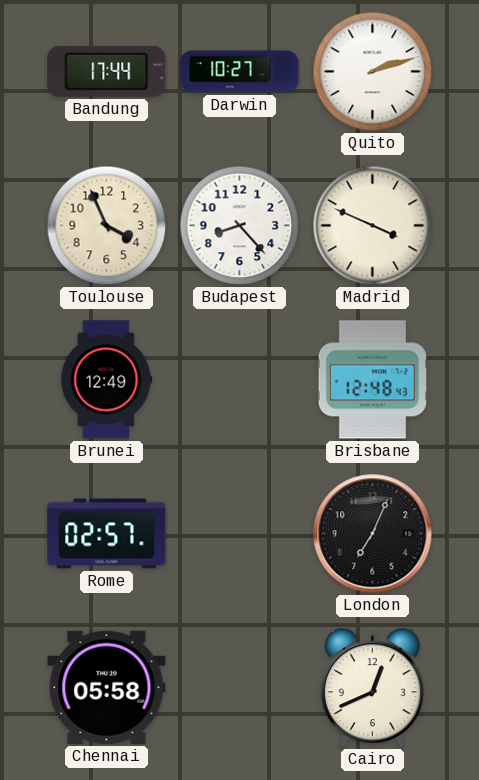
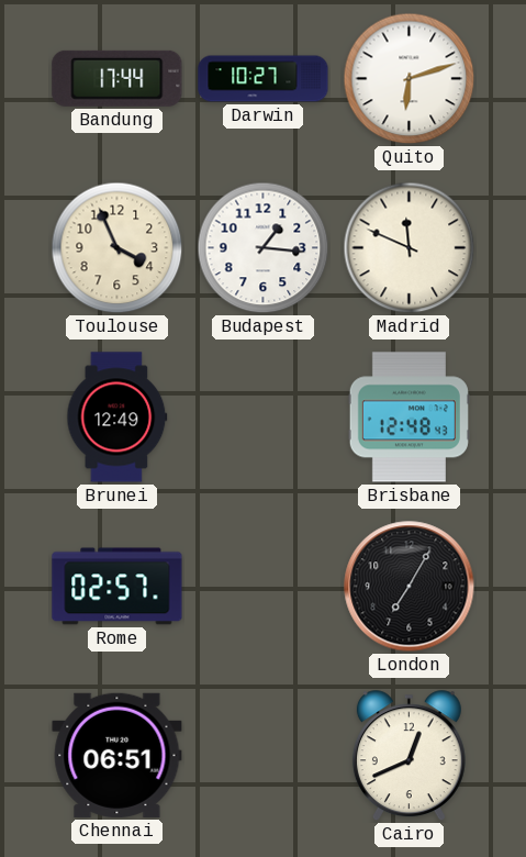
Quito: 2:12 -> 6:12
Budapest: 8:23 -> 1:16
Madrid: 3:49 -> 11:49
London: 7:04 -> 7:05
Chennai: 05:58 -> 06:51
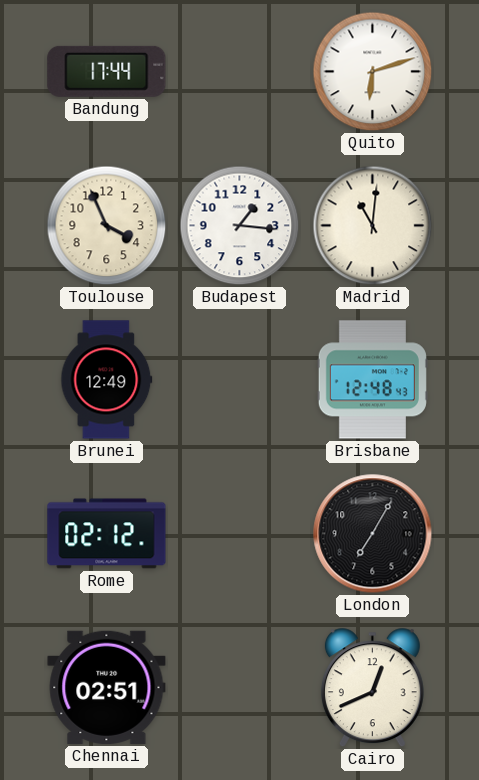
Darwin: 10:27 -> none
Madrid: 11:49 -> 11:01
Rome: 02:57 -> 02:12
Chennai: 06:51 -> 02:51
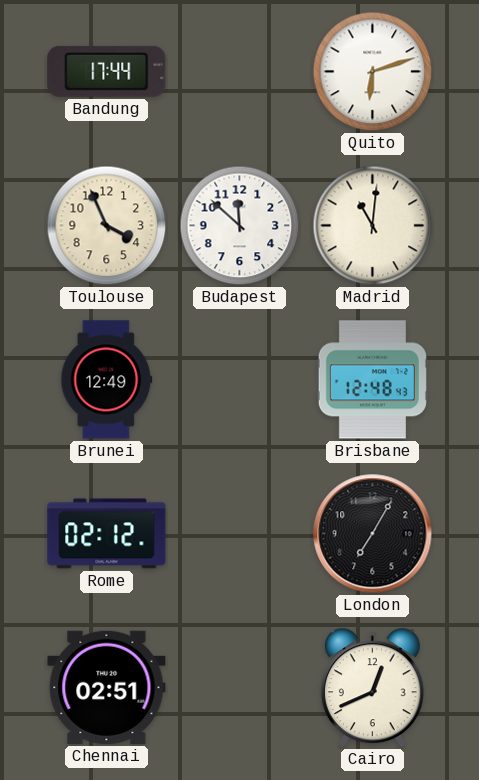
Budapest: 1:16 -> 11:52
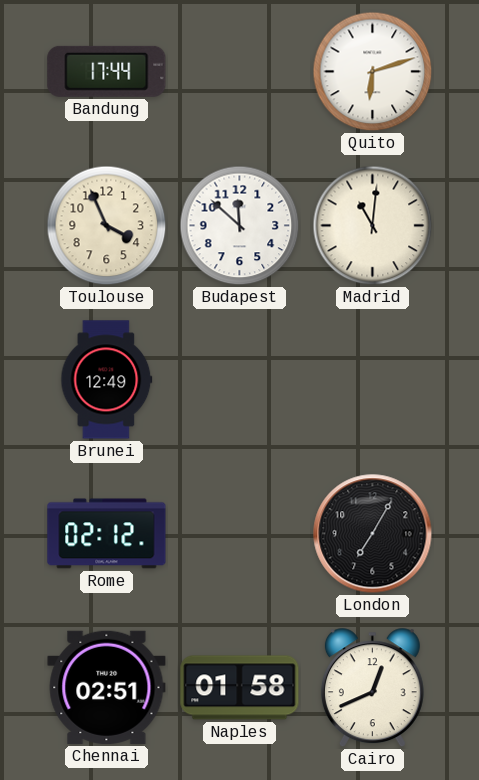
Brisbane: 12:48 -> none
Naples: none -> 01:58
